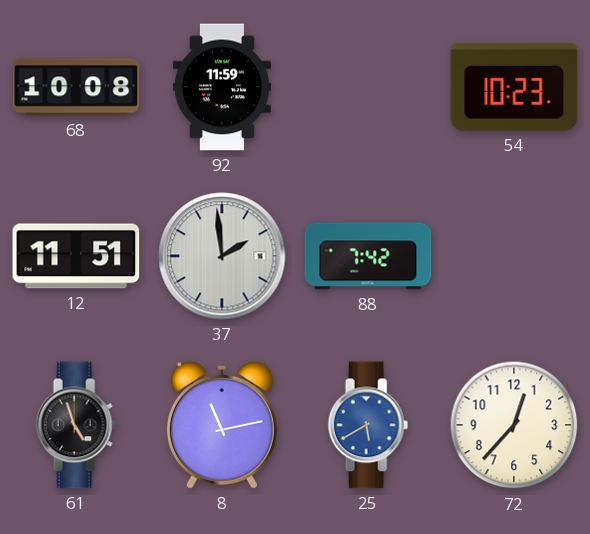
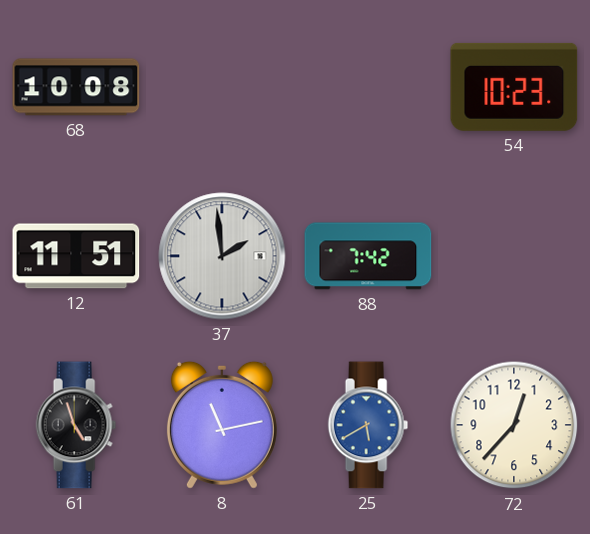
92: 11:59 -> none
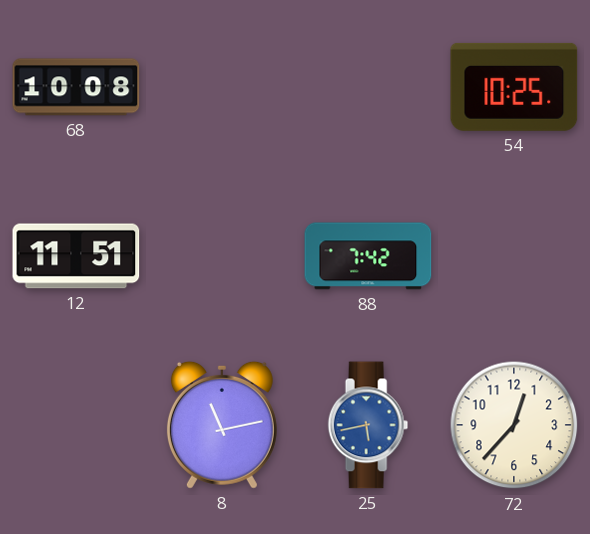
54: 10:23 -> 10:25
37: 1:59 -> none
61: 4:57 -> none
25: 5:40 -> 5:43
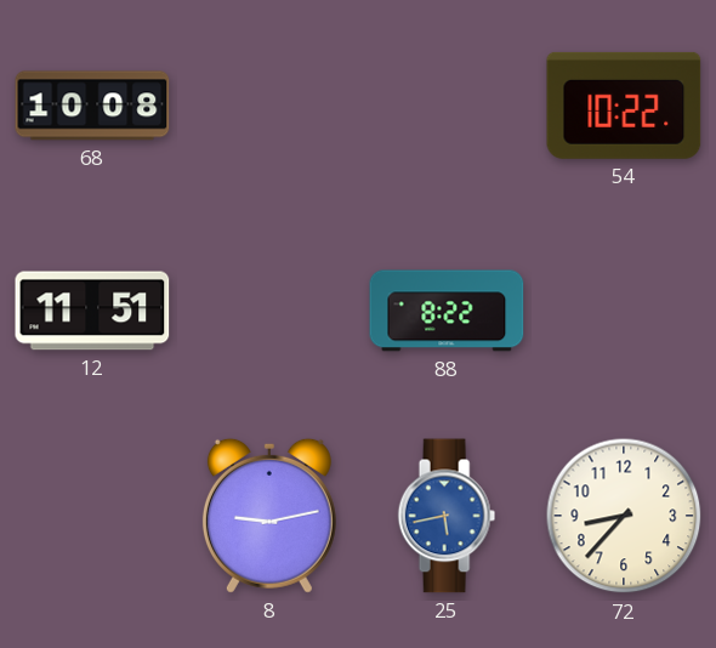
54: 10:25 -> 10:22
88: 7:42 -> 8:22
8: 11:13 -> 9:13
72: 12:37 -> 8:37
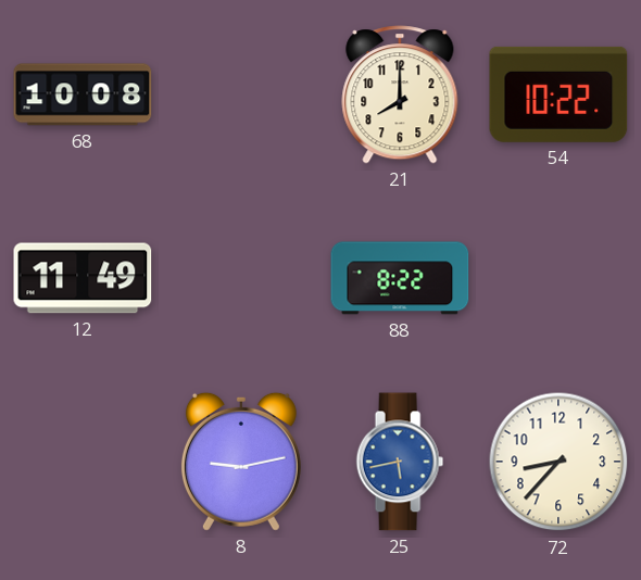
21: none -> 8:00
12: 11:51 -> 11:49
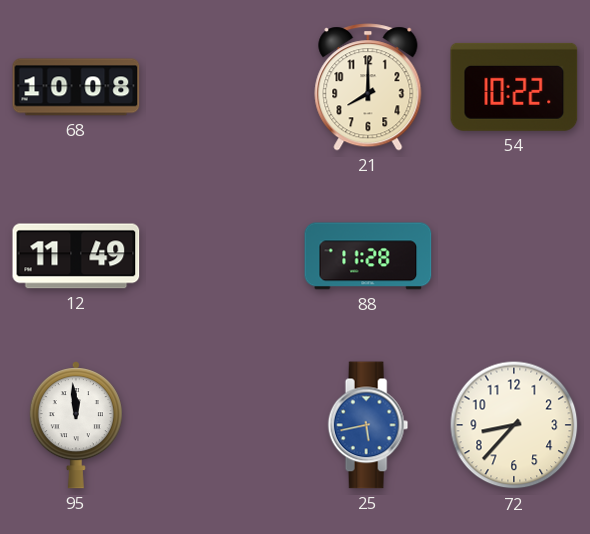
88: 8:22 -> 11:28
95: none -> 11:59
8: 9:13 -> none
